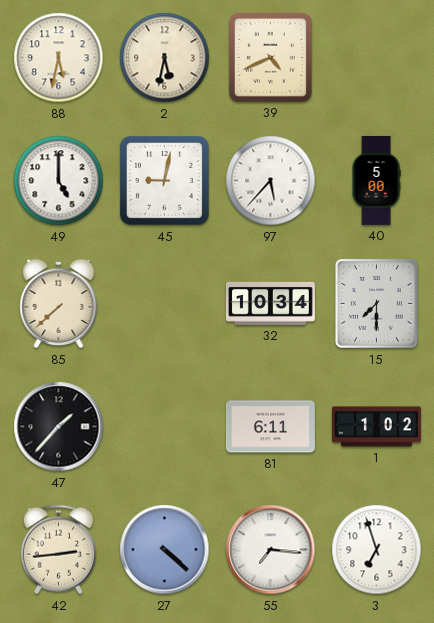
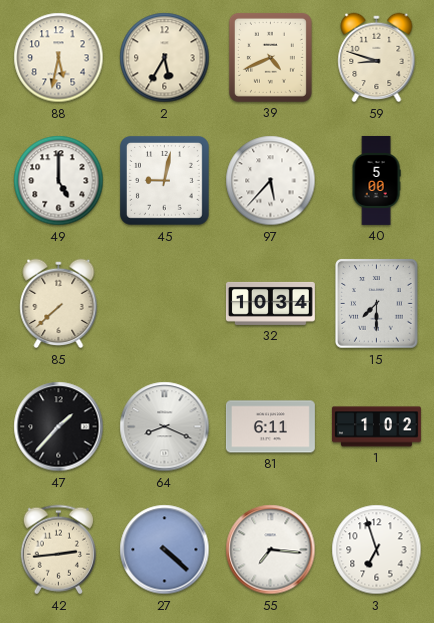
2: 5:32 -> 5:35
59: none -> 8:48
64: none -> 8:19
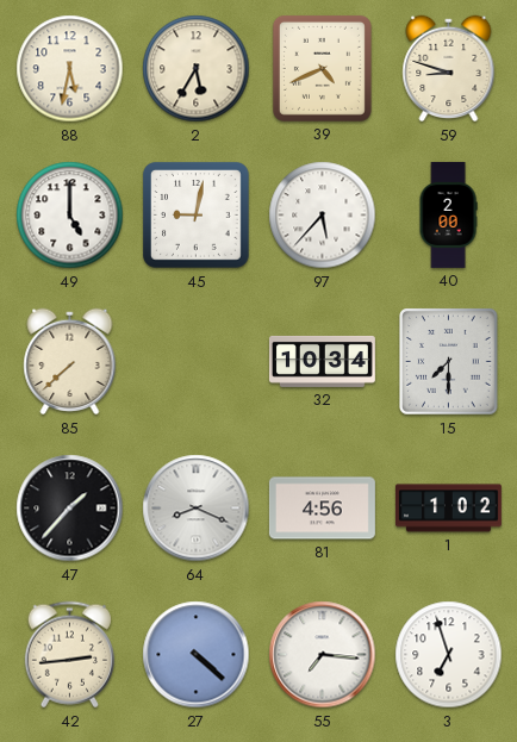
40: 5:00 -> 2:00
81: 6:11 -> 4:56
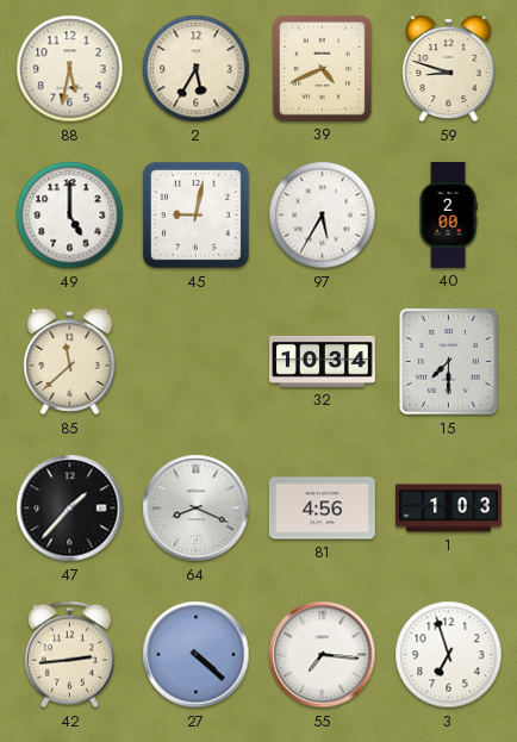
97: 5:37 -> 5:35
85: 7:38 -> 11:38
1: 1:02 -> 1:03
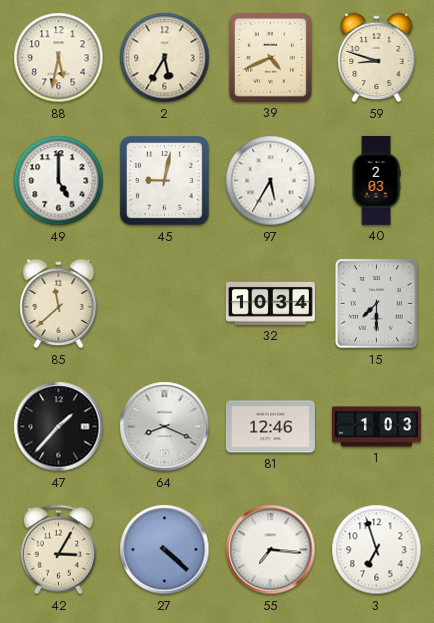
40: 2:00 -> 2:03
81: 4:56 -> 12:46
42: 2:44 -> 3:05
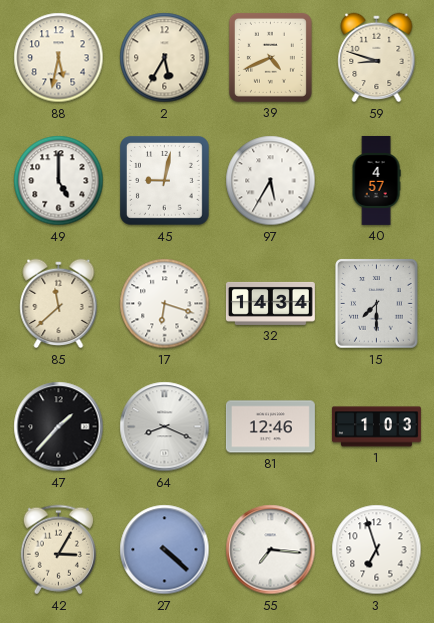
40: 2:03 -> 4:57
17: none -> 6:18
32: 10:34 -> 14:34
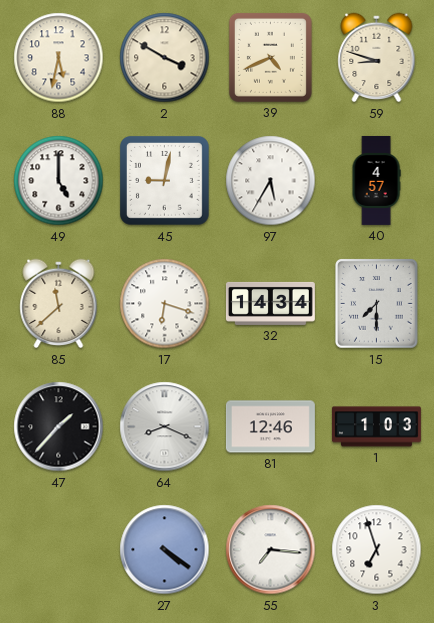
2: 5:35 -> 3:50
42: 3:05 -> none
27: 4:22 -> 4:21
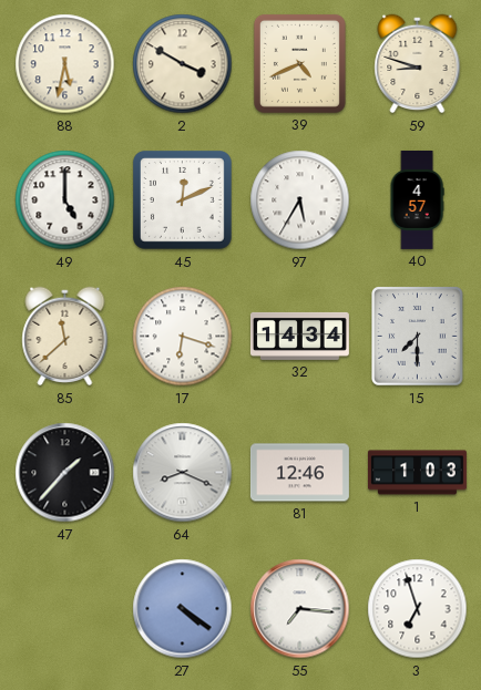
45: 9:02 -> 12:11
